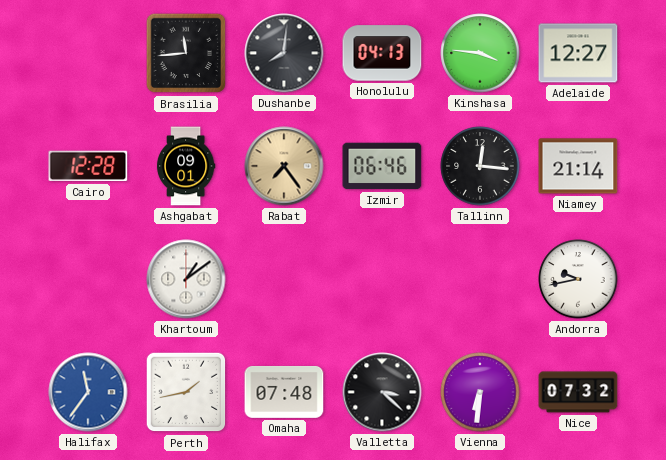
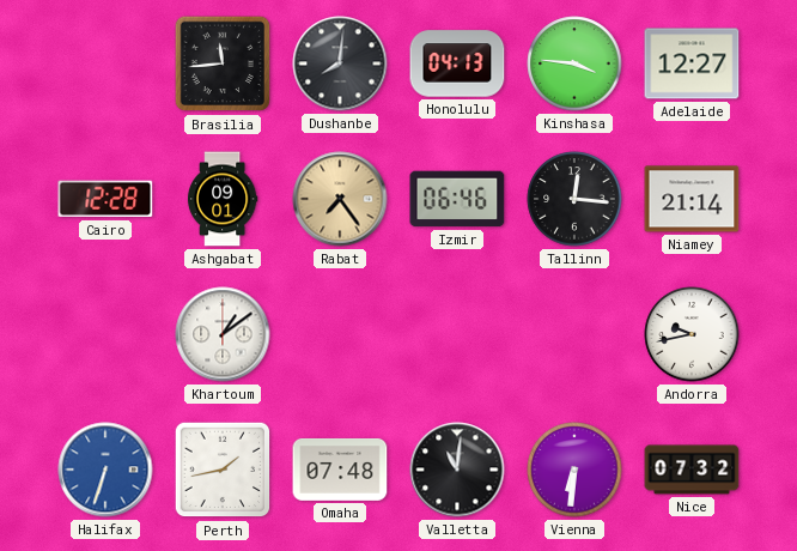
Halifax: 11:36 -> 6:33
Valletta: 3:22 -> 11:01
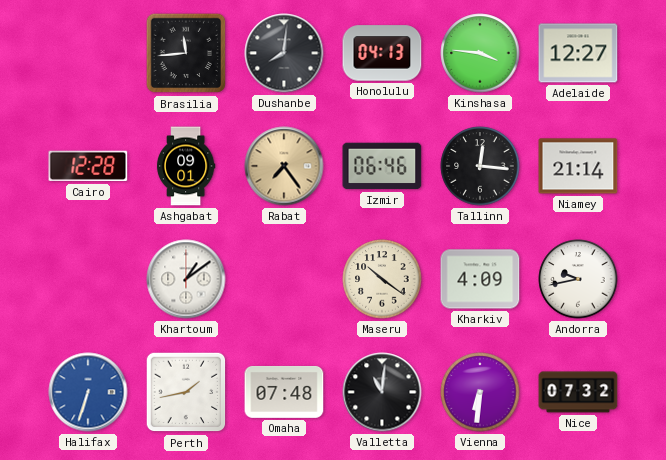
Maseru: none -> 10:21
Kharkiv: none -> 4:09
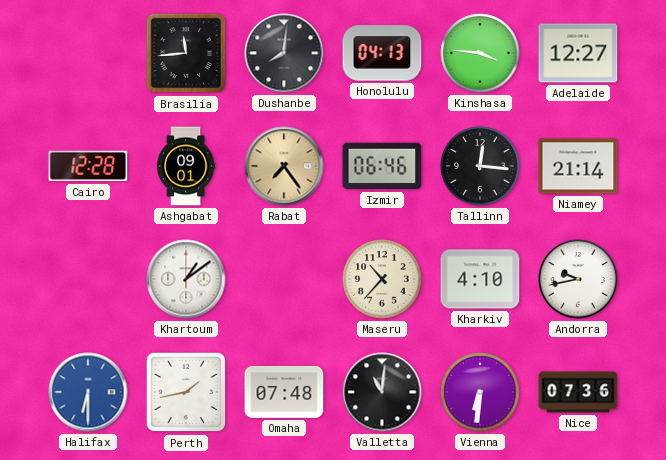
Maseru: 10:21 -> 10:37
Kharkiv: 4:09 -> 4:10
Halifax: 6:33 -> 6:30
Nice: 07:32 -> 07:36
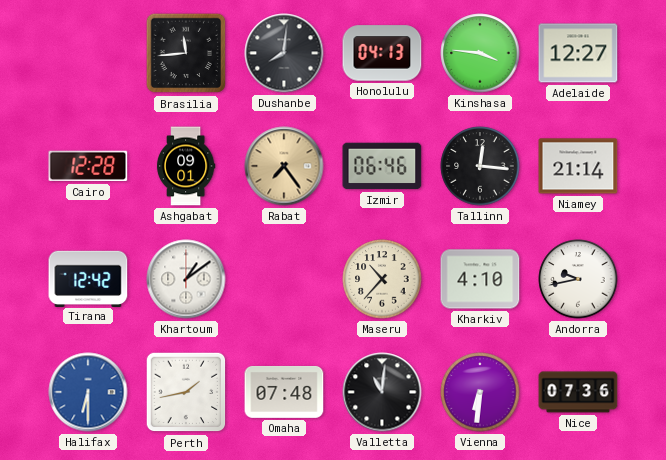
Tirana: none -> 12:42
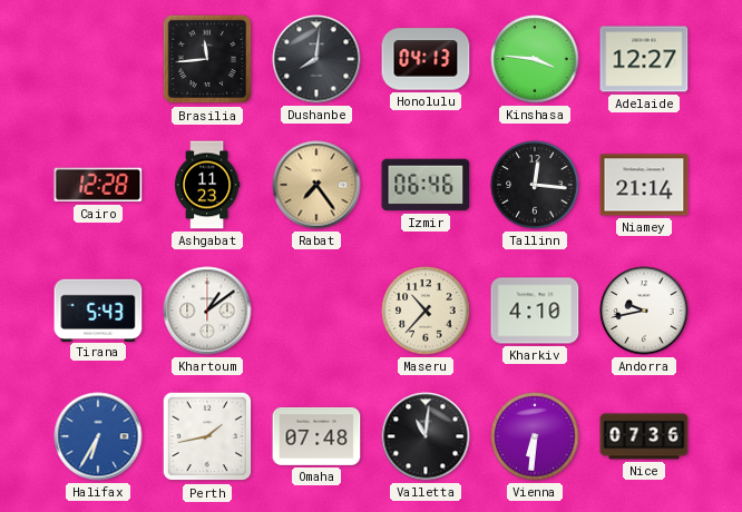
Ashgabat: 09:01 -> 11:23
Tirana: 12:42 -> 5:43
Halifax: 6:30 -> 6:35
